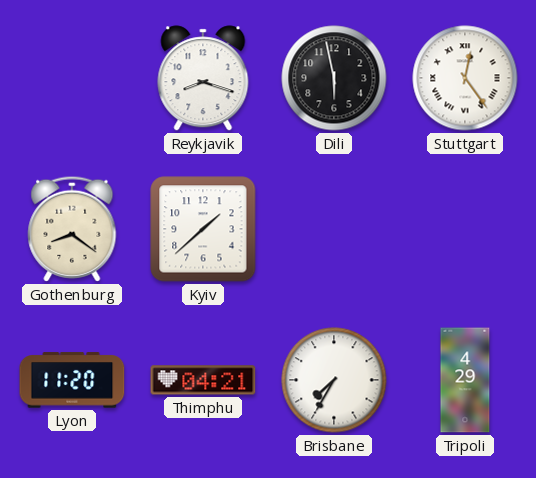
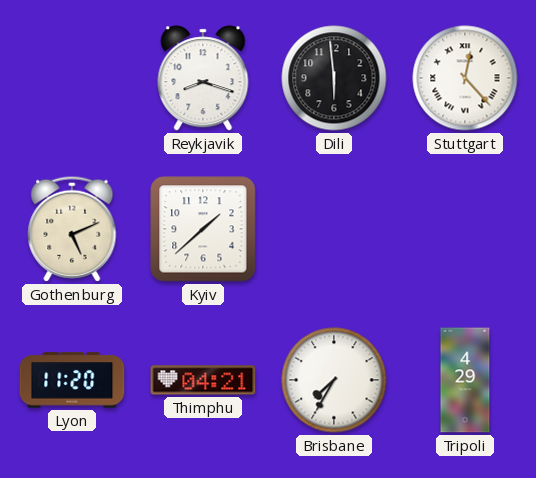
Dili: 5:58 -> 5:59
Stuttgart: 12:24 -> 12:23
Gothenburg: 8:21 -> 5:11
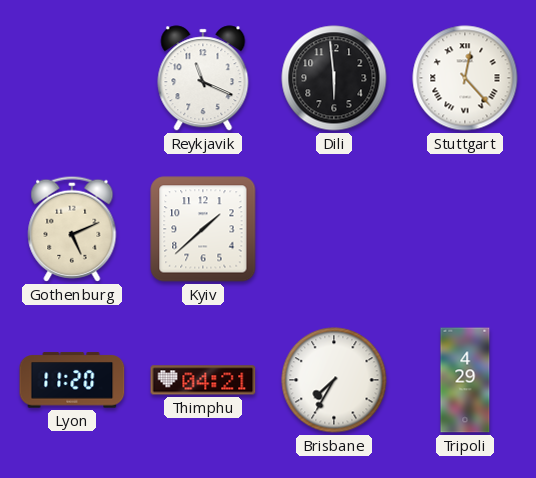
Reykjavik: 8:18 -> 11:19
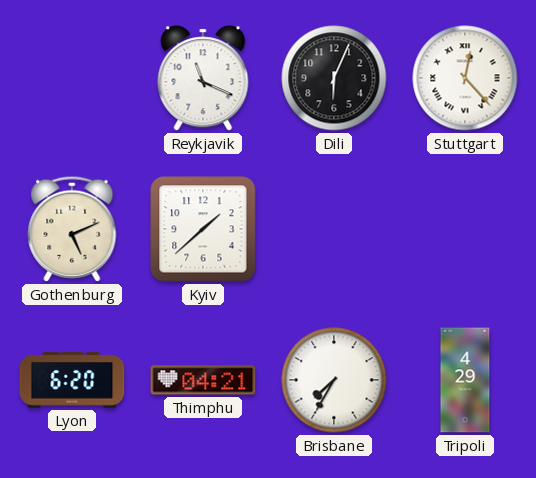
Dili: 5:59 -> 6:04
Lyon: 11:20 -> 6:20
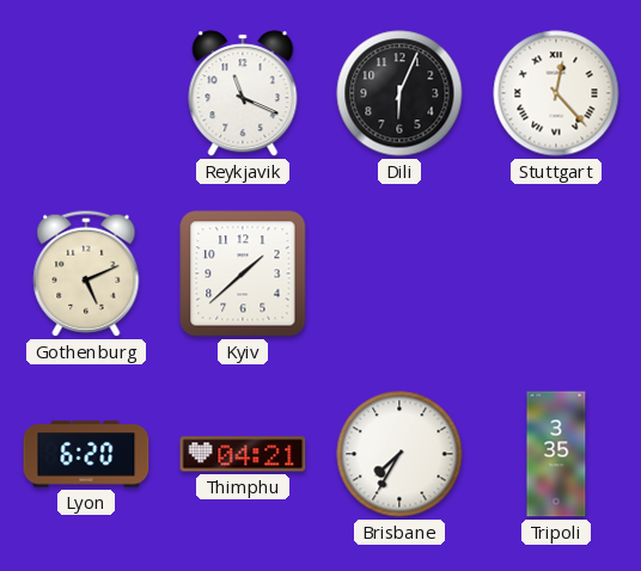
Tripoli: 4:29 -> 3:35
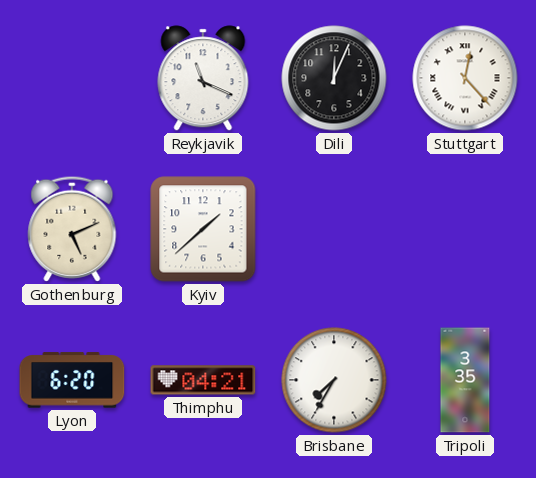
Dili: 6:04 -> 12:04
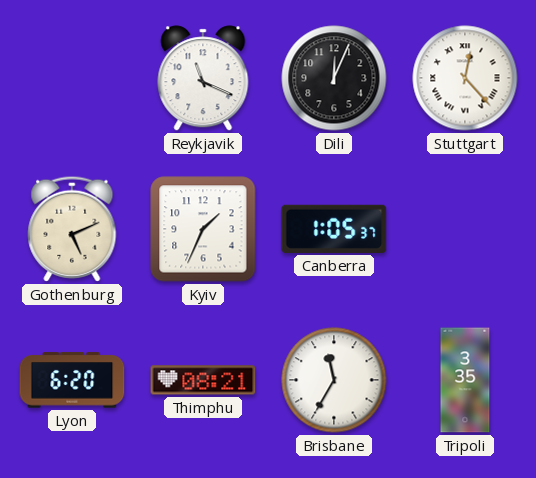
Kyiv: 1:38 -> 1:34
Canberra: none -> 1:05
Thimphu: 04:21 -> 08:21
Brisbane: 7:35 -> 11:35
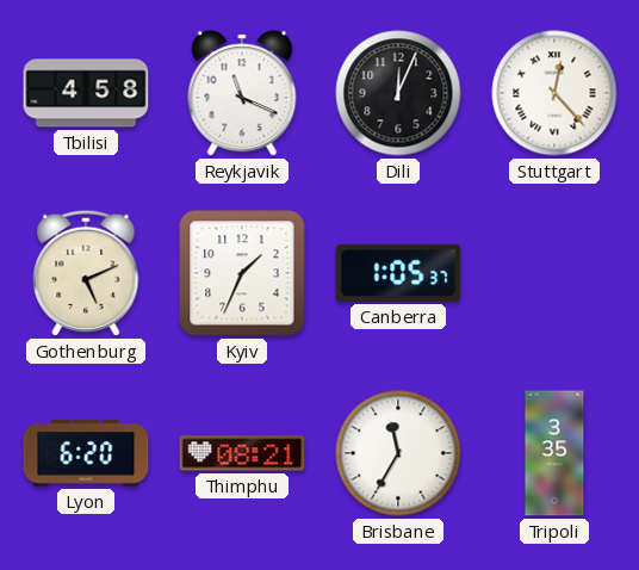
Tbilisi: none -> 4:58
